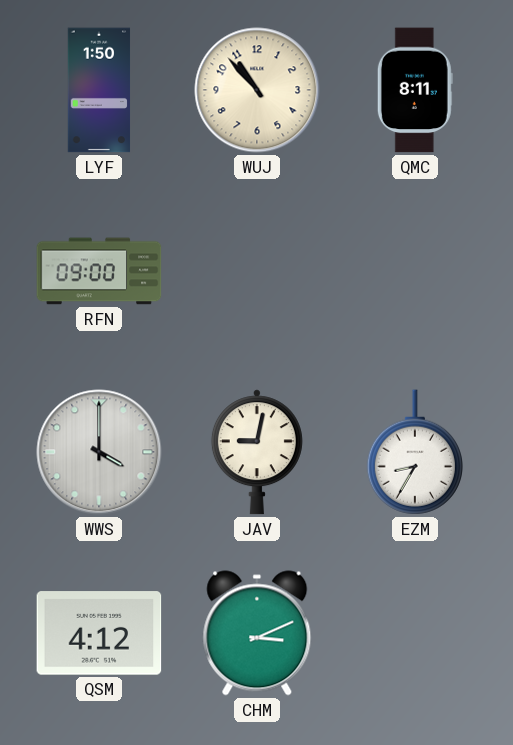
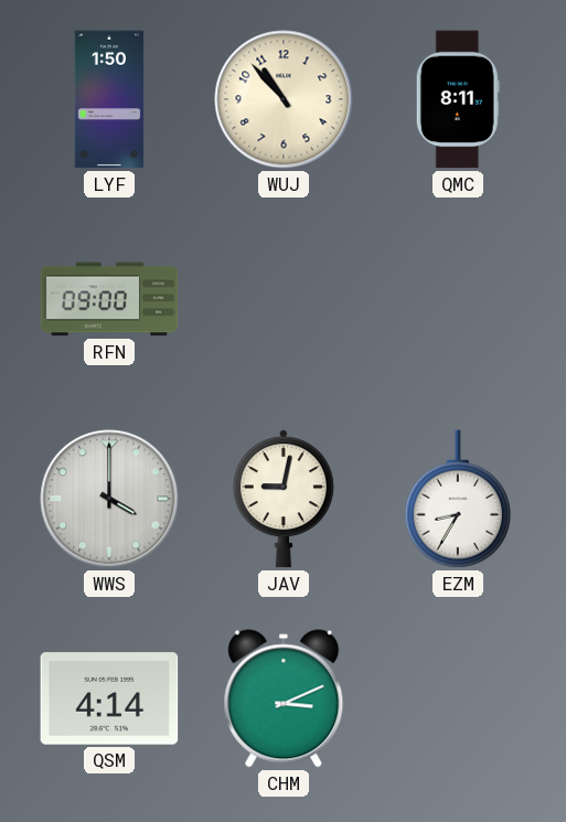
QSM: 4:12 -> 4:14
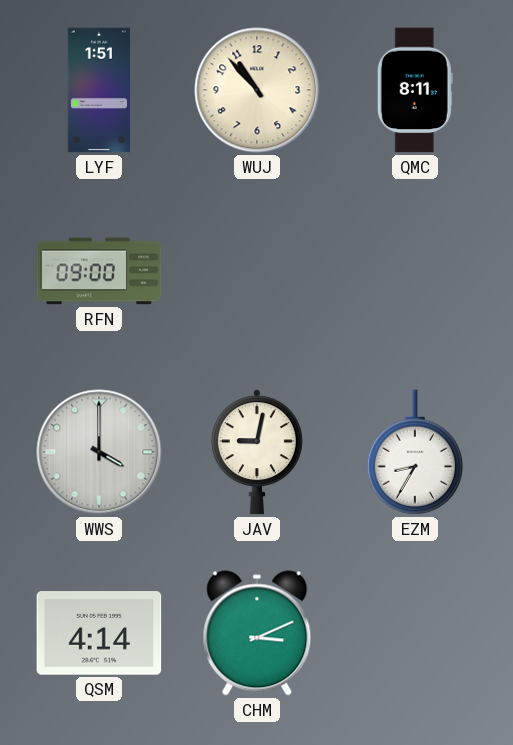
LYF: 1:50 -> 1:51
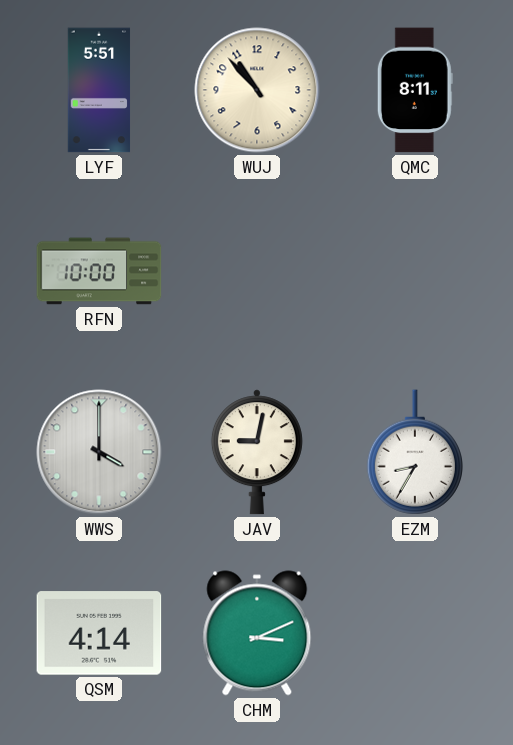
LYF: 1:51 -> 5:51
RFN: 09:00 -> 10:00
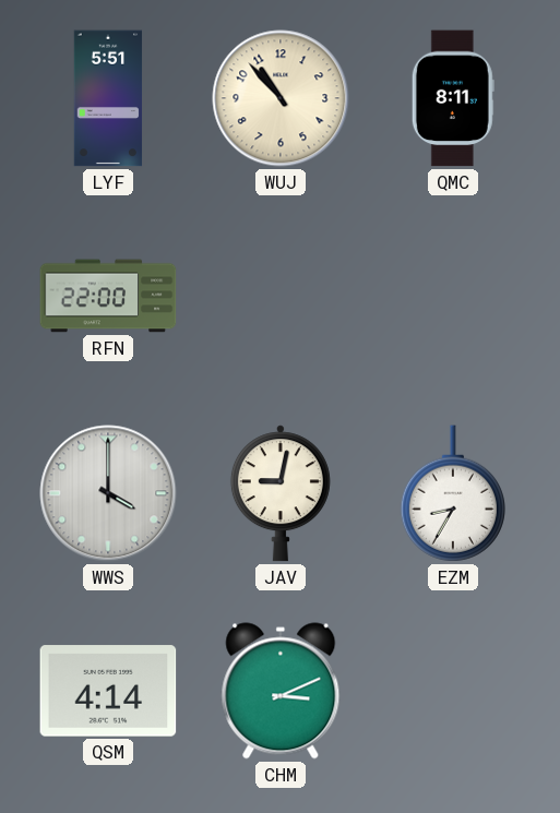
RFN: 10:00 -> 22:00
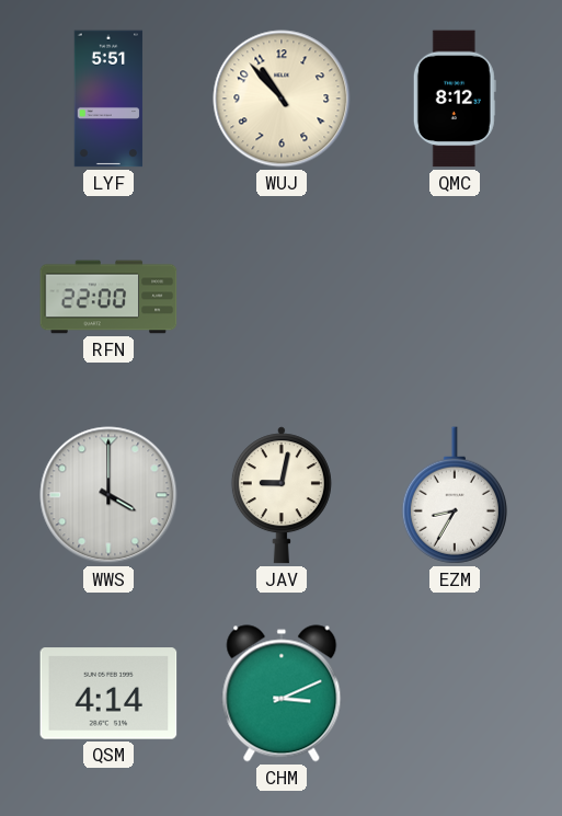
QMC: 8:11 -> 8:12
